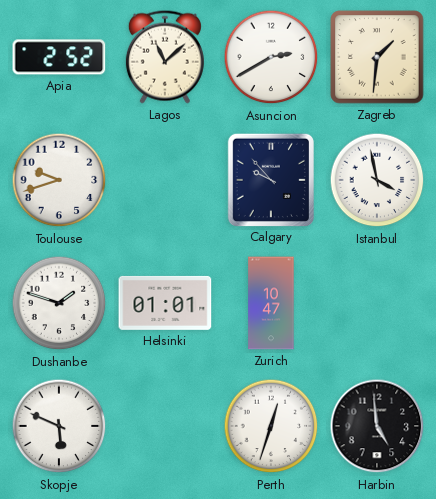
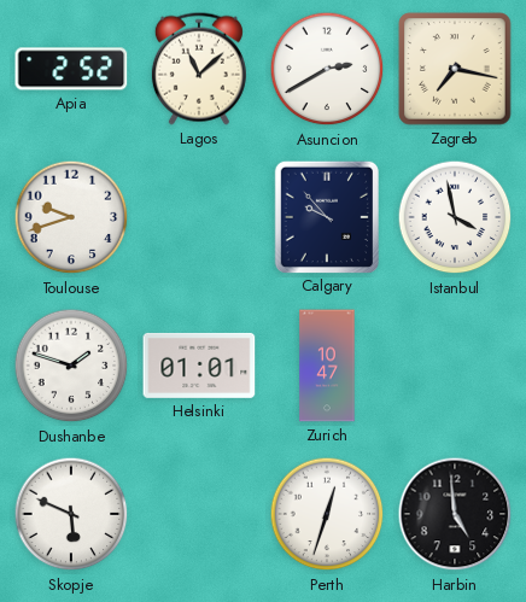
Zagreb: 1:31 -> 7:17
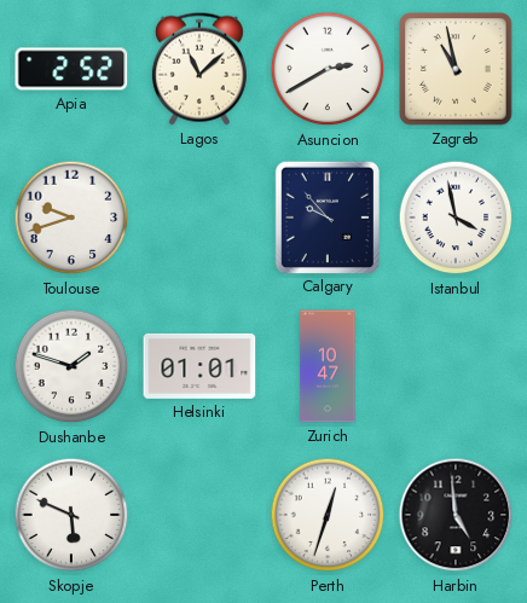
Zagreb: 7:17 -> 10:58
